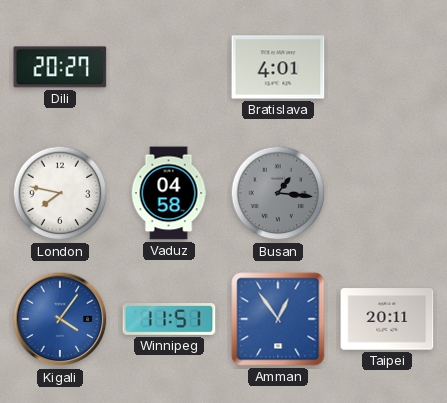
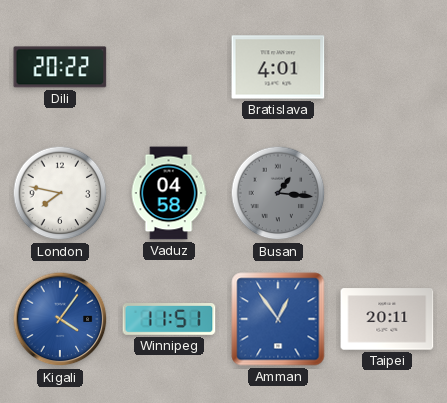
Dili: 20:27 -> 20:22
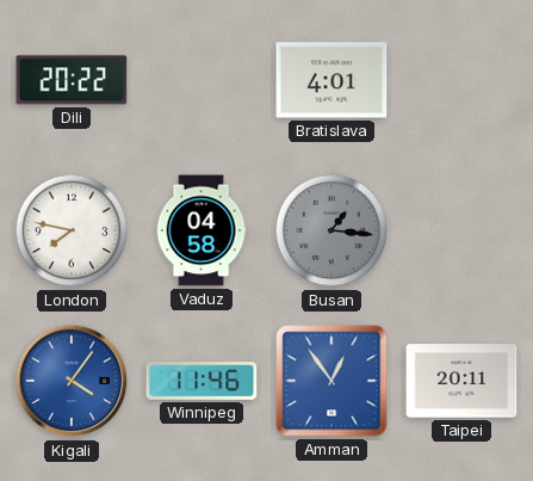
Winnipeg: 11:51 -> 11:46
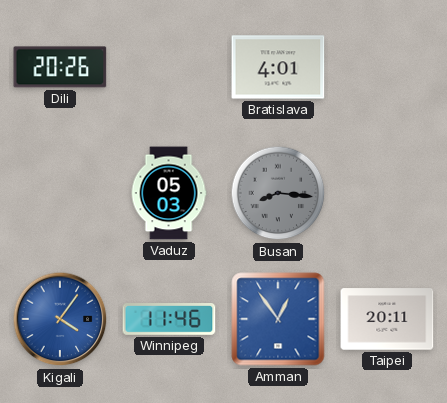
Dili: 20:22 -> 20:26
London: 7:47 -> none
Vaduz: 04:58 -> 05:03
Busan: 1:16 -> 8:16
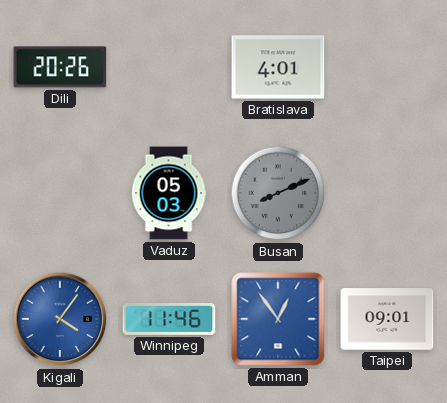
Busan: 8:16 -> 8:11
Taipei: 20:11 -> 09:01
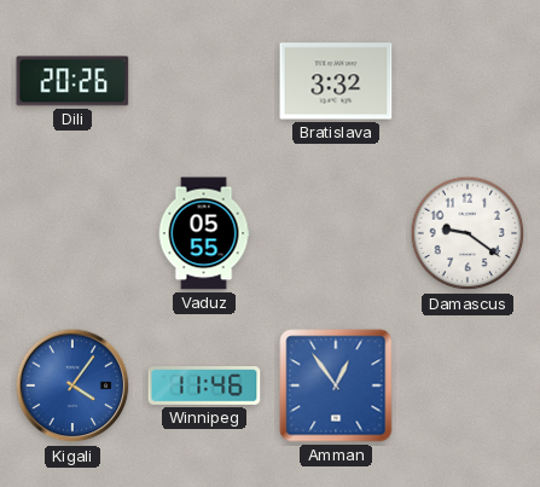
Bratislava: 4:01 -> 3:32
Vaduz: 05:03 -> 05:55
Busan: 8:11 -> none
Damascus: none -> 9:21
Taipei: 09:01 -> none
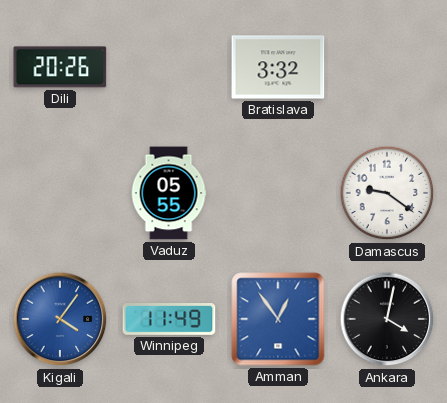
Winnipeg: 11:46 -> 11:49
Ankara: none -> 4:02
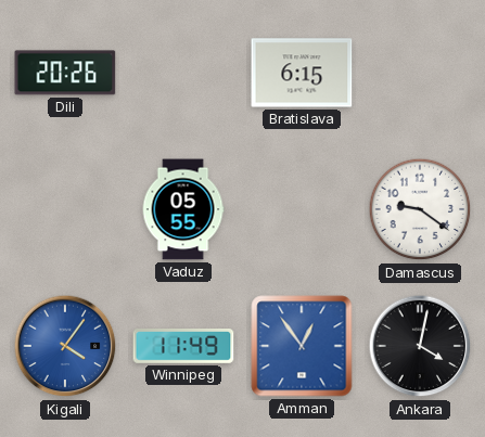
Bratislava: 3:32 -> 6:15
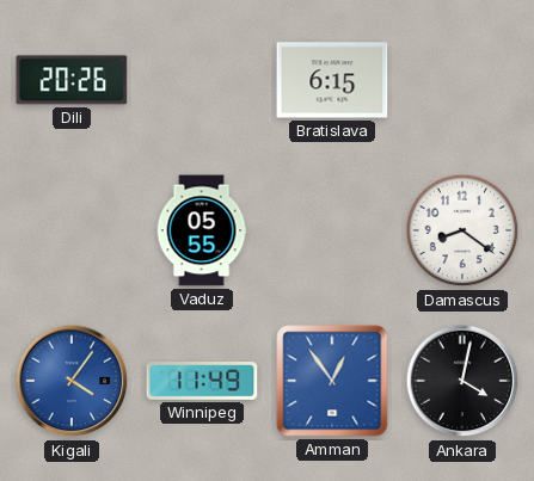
Damascus: 9:21 -> 8:21
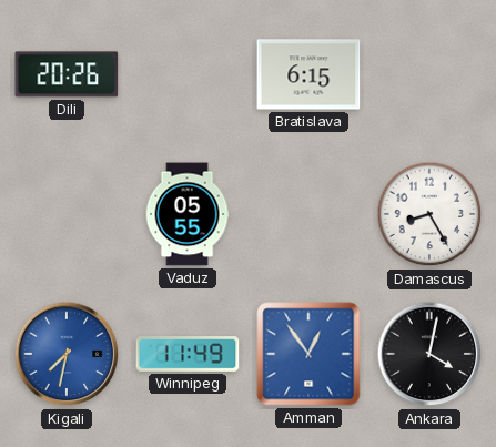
Damascus: 8:21 -> 8:25
Kigali: 4:06 -> 7:32
